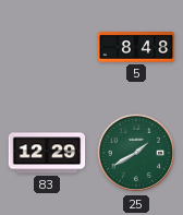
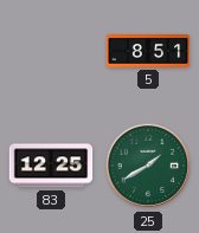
5: 8:48 -> 8:51
83: 12:29 -> 12:25
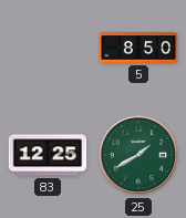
5: 8:51 -> 8:50
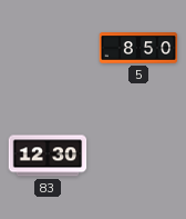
83: 12:25 -> 12:30
25: 1:40 -> none
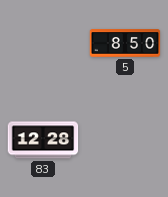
83: 12:30 -> 12:28
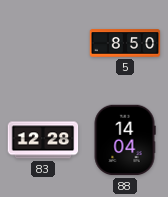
88: none -> 14:04
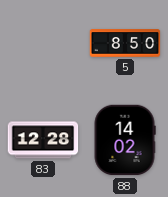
88: 14:04 -> 14:02
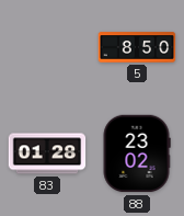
83: 12:28 -> 01:28
88: 14:02 -> 23:02
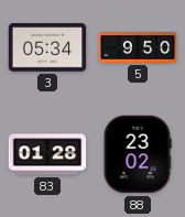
3: none -> 05:34
5: 8:50 -> 9:50
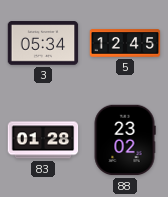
5: 9:50 -> 12:45
